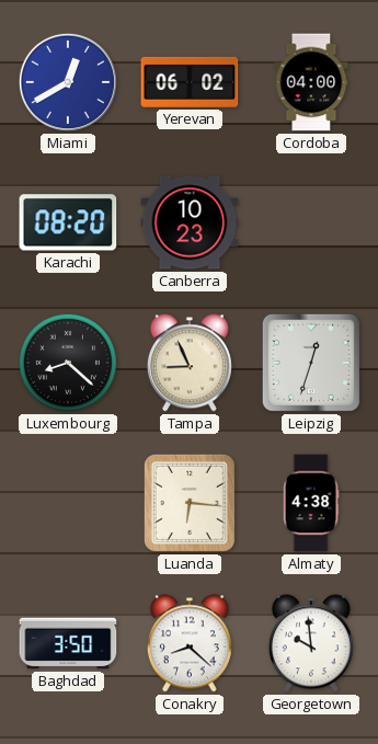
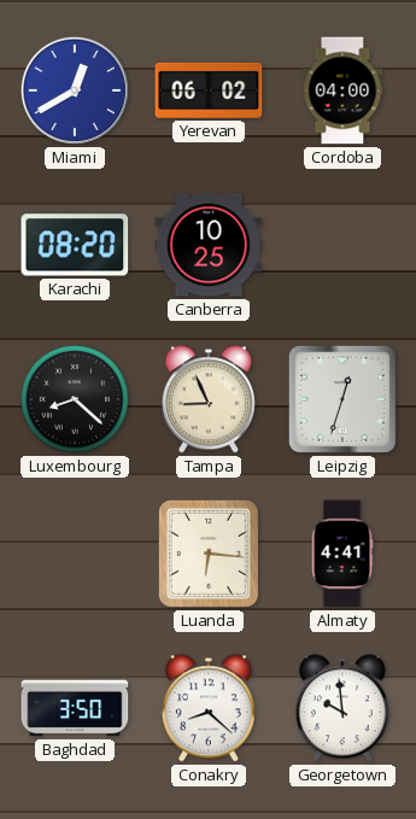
Canberra: 10:23 -> 10:25
Almaty: 4:38 -> 4:41
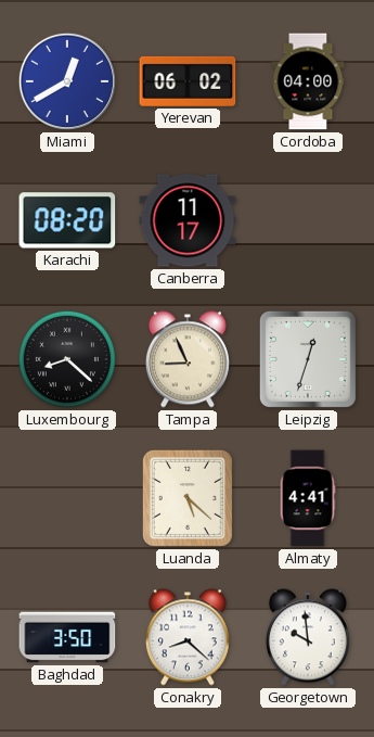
Canberra: 10:25 -> 11:17
Luanda: 6:16 -> 5:22
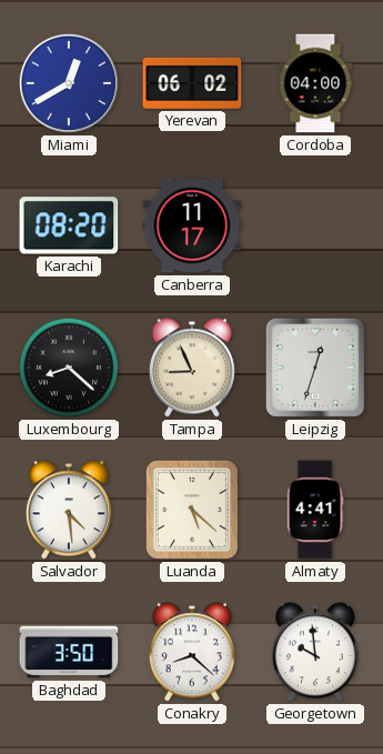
Salvador: none -> 4:29
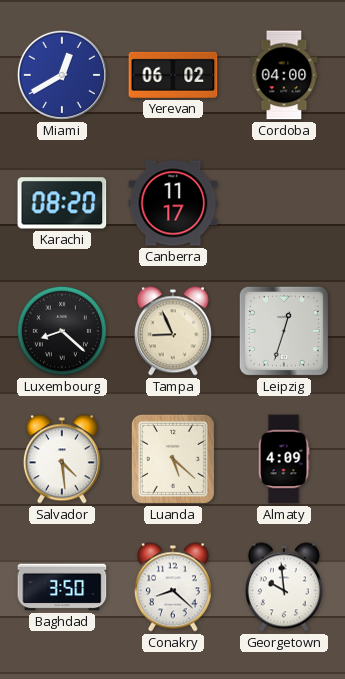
Almaty: 4:41 -> 4:09
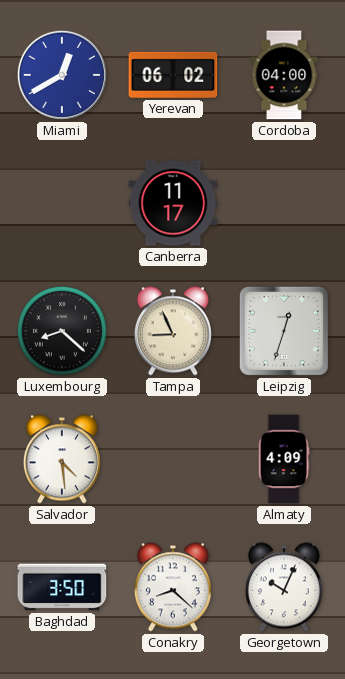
Karachi: 08:20 -> none
Luanda: 5:22 -> none
Georgetown: 9:59 -> 10:04
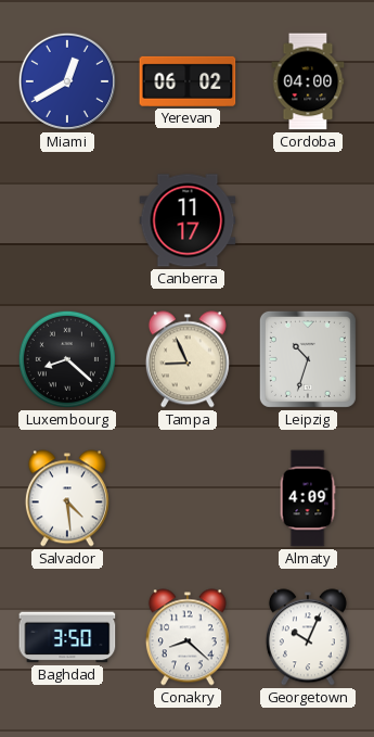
Leipzig: 12:33 -> 10:33
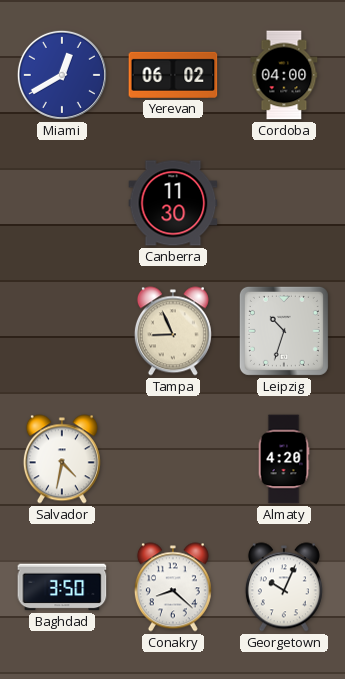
Canberra: 11:17 -> 11:30
Luxembourg: 8:22 -> none
Salvador: 4:29 -> 4:32
Almaty: 4:09 -> 4:20
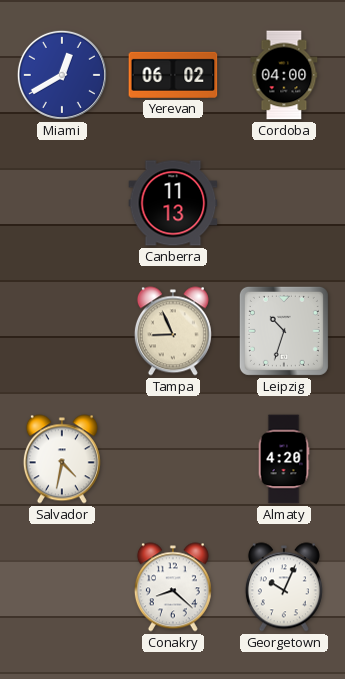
Canberra: 11:30 -> 11:13
Baghdad: 3:50 -> none
